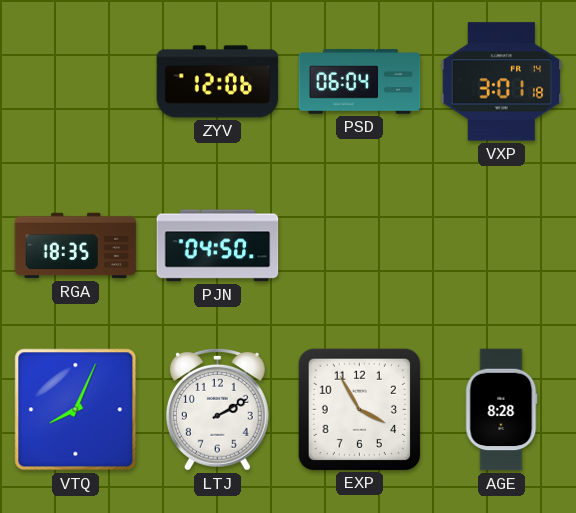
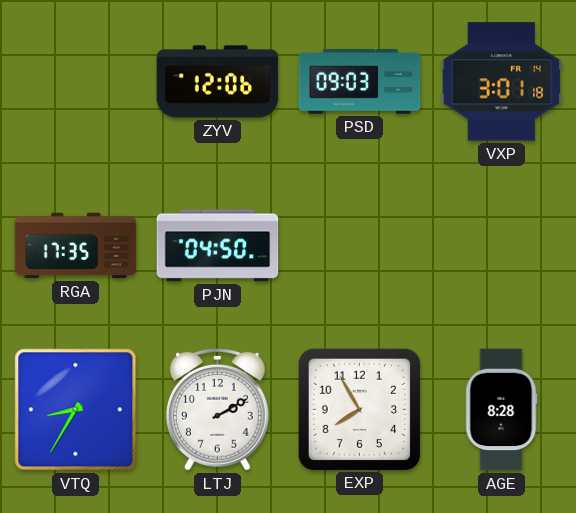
PSD: 06:04 -> 09:03
RGA: 18:35 -> 17:35
VTQ: 8:04 -> 8:35
EXP: 3:55 -> 7:55
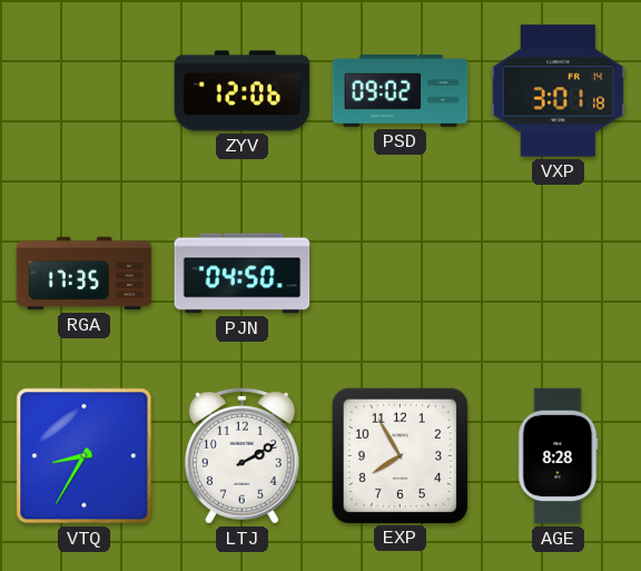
PSD: 09:03 -> 09:02
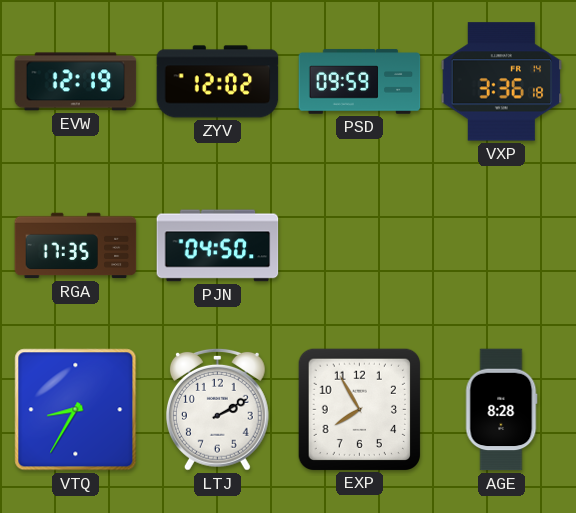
EVW: none -> 12:19
ZYV: 12:06 -> 12:02
PSD: 09:02 -> 09:59
VXP: 3:01 -> 3:36
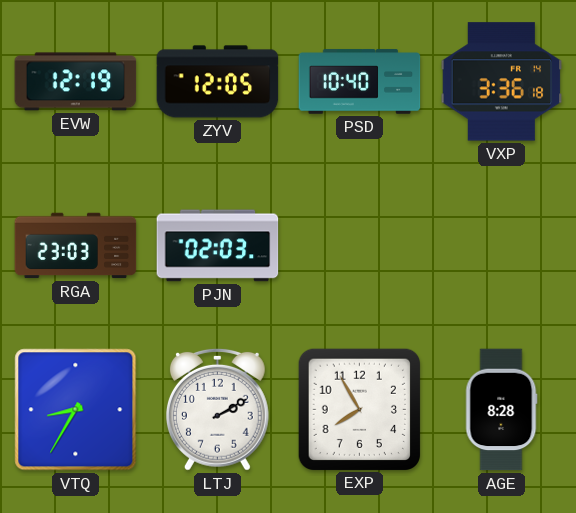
ZYV: 12:02 -> 12:05
PSD: 09:59 -> 10:40
RGA: 17:35 -> 23:03
PJN: 04:50 -> 02:03
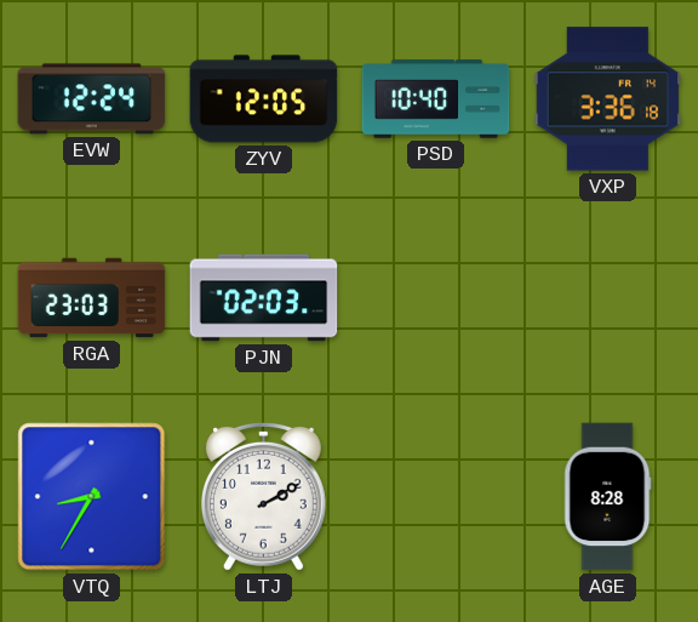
EVW: 12:19 -> 12:24
EXP: 7:55 -> none
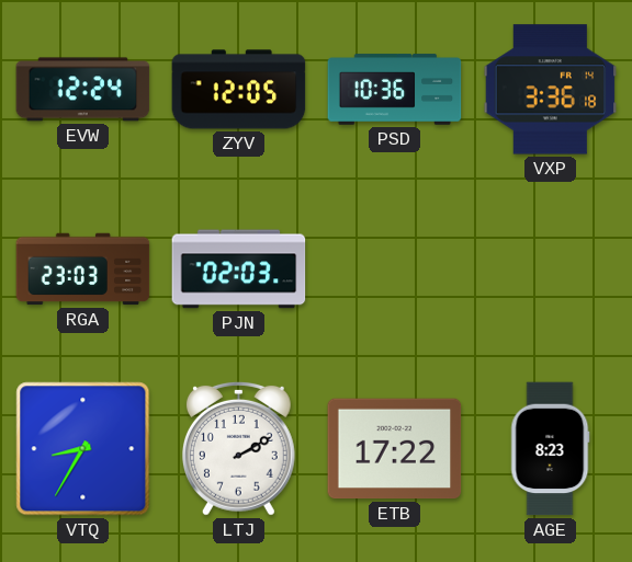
PSD: 10:40 -> 10:36
ETB: none -> 17:22
AGE: 8:28 -> 8:23
